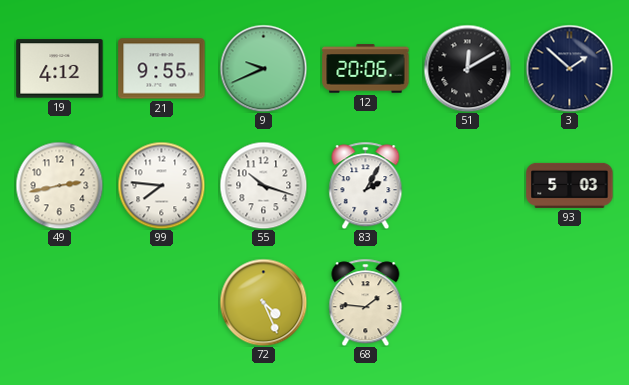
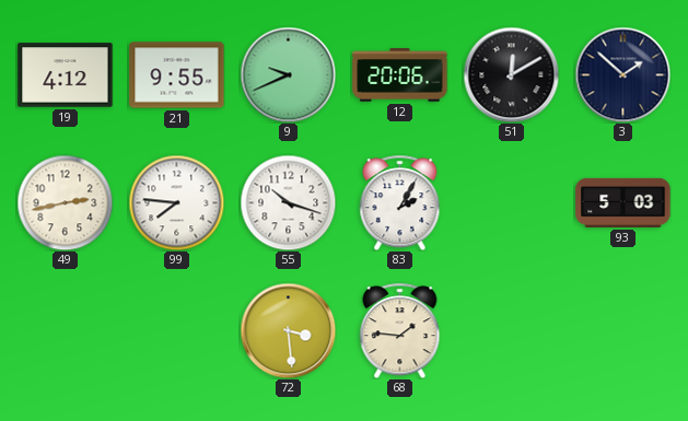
72: 4:26 -> 3:29
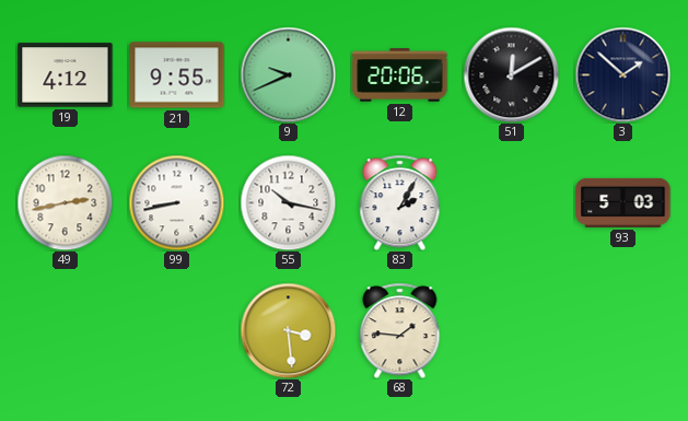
99: 7:46 -> 8:43
55: 10:18 -> 10:17
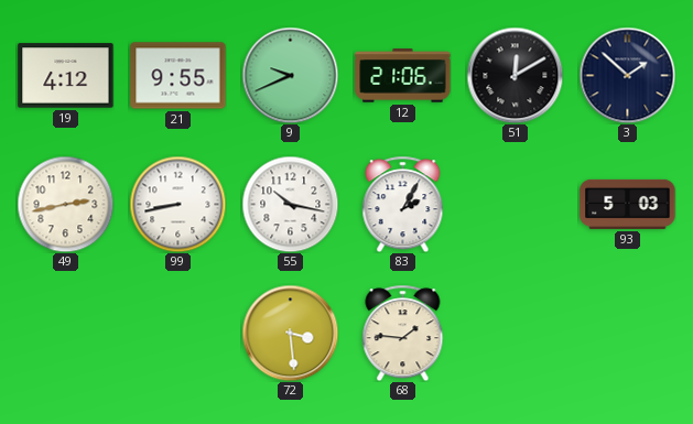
12: 20:06 -> 21:06
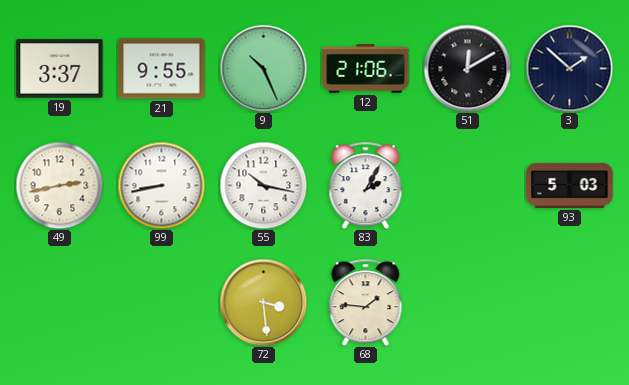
19: 4:12 -> 3:37
9: 9:41 -> 10:26
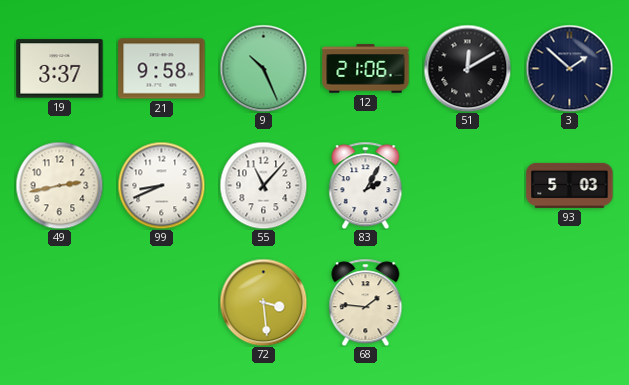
21: 9:55 -> 9:58
99: 8:43 -> 8:41
55: 10:17 -> 11:07
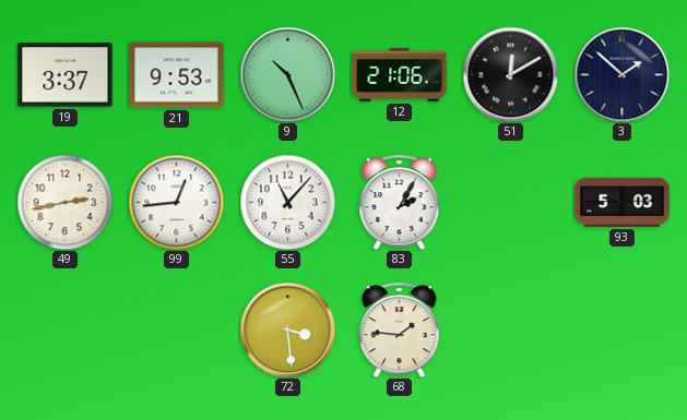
21: 9:58 -> 9:53
99: 8:41 -> 12:44
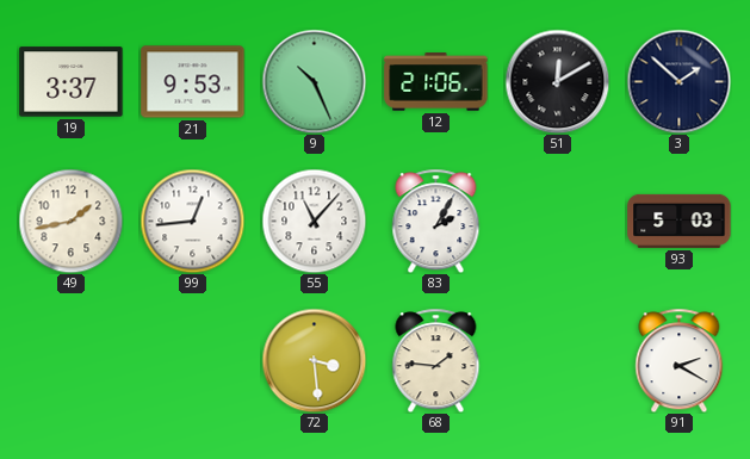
49: 2:43 -> 1:43
91: none -> 2:20
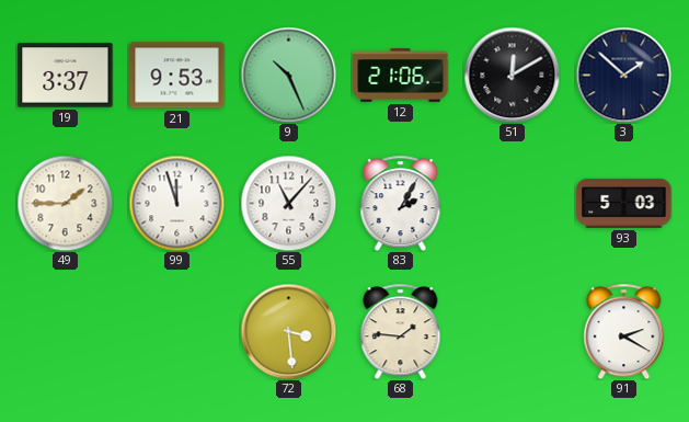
49: 1:43 -> 1:45
99: 12:44 -> 11:57
